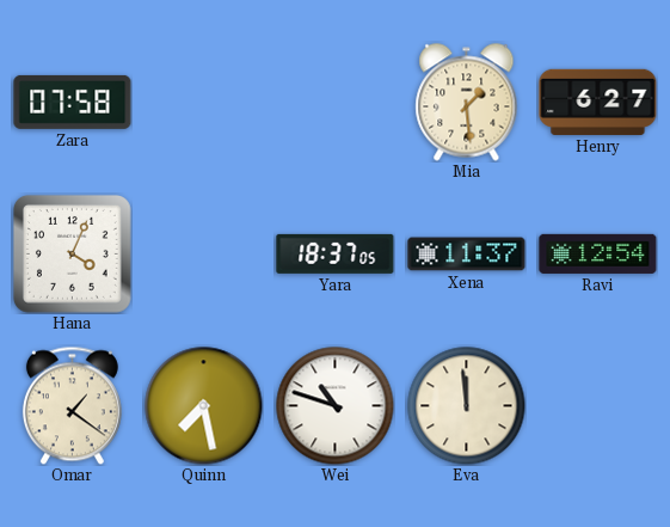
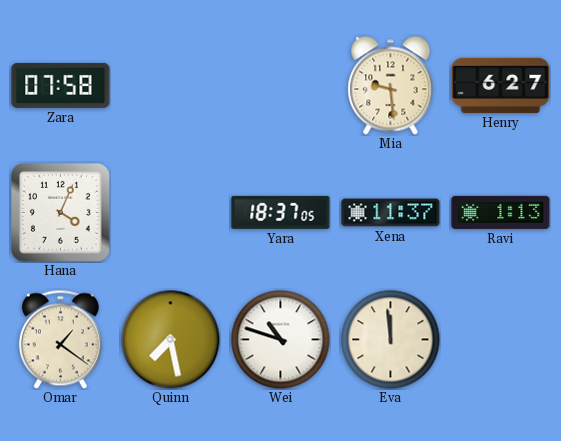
Mia: 1:29 -> 9:29
Ravi: 12:54 -> 1:13
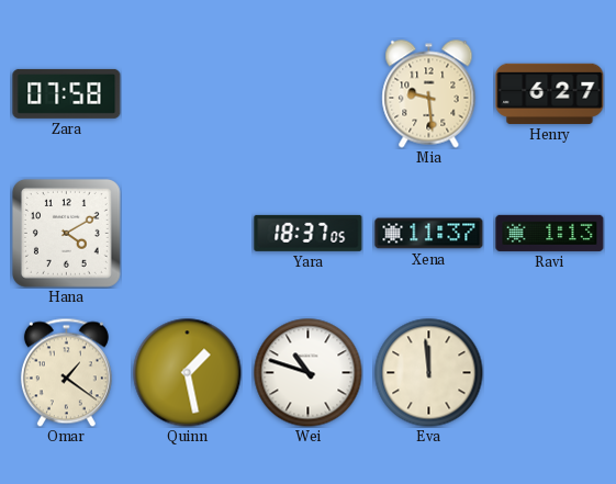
Hana: 4:04 -> 4:10
Quinn: 7:28 -> 1:28
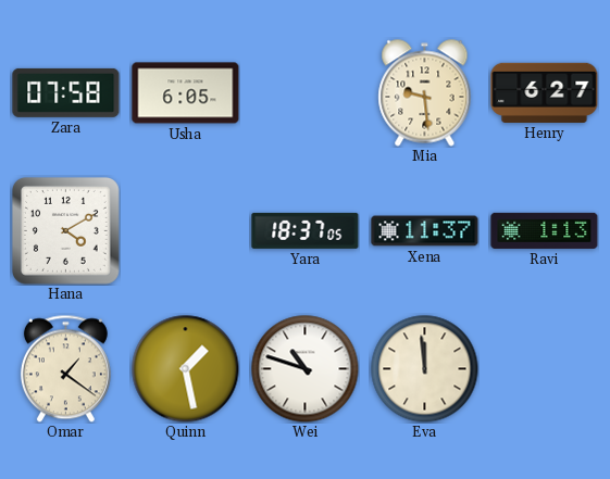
Usha: none -> 6:05
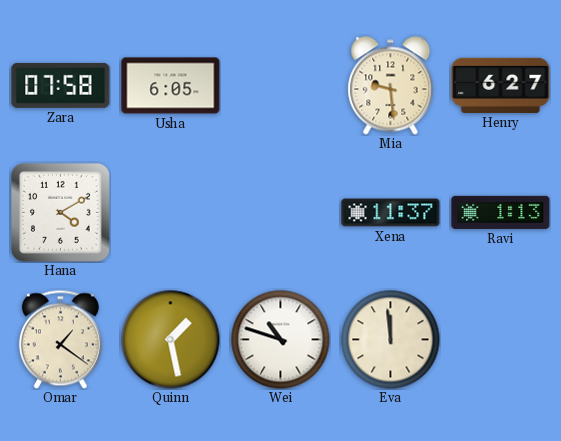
Yara: 18:37 -> none
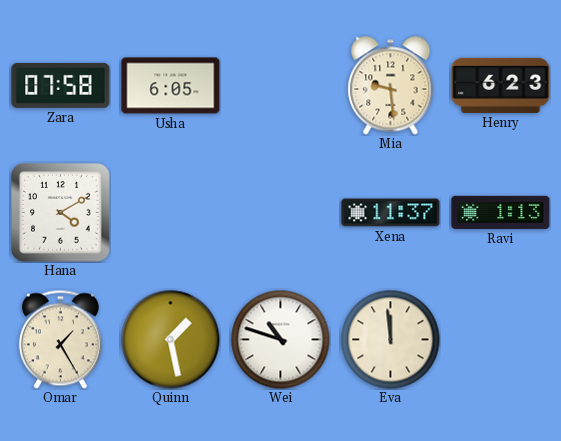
Henry: 6:27 -> 6:23
Omar: 1:21 -> 1:25
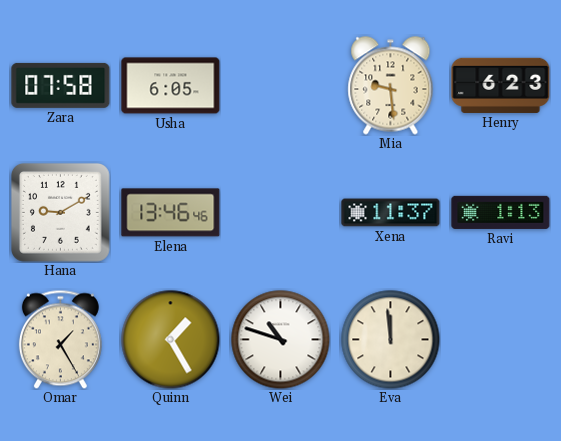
Hana: 4:10 -> 9:10
Elena: none -> 13:46
Quinn: 1:28 -> 1:25
